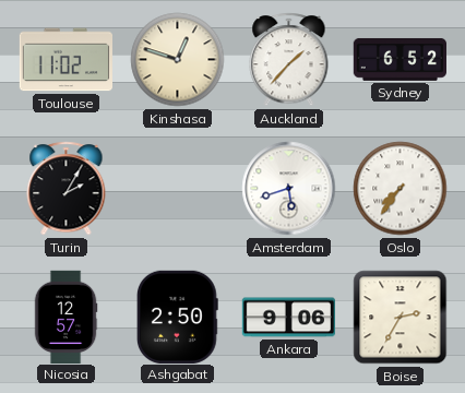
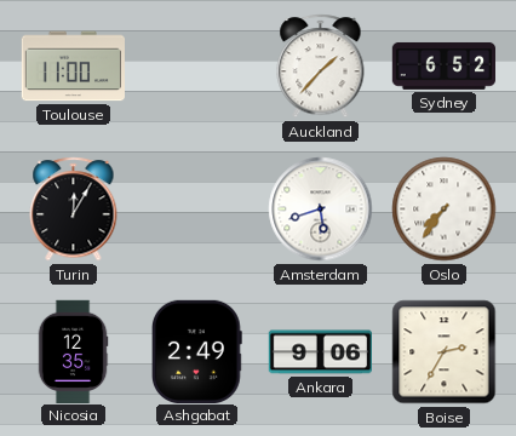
Toulouse: 11:02 -> 11:00
Kinshasa: 12:48 -> none
Turin: 2:05 -> 12:05
Nicosia: 12:57 -> 12:35
Ashgabat: 2:50 -> 2:49
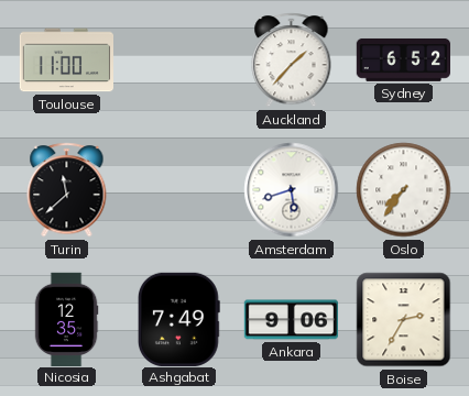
Turin: 12:05 -> 11:38
Ashgabat: 2:49 -> 7:49
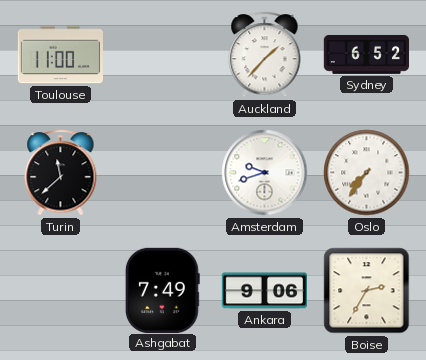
Amsterdam: 5:42 -> 9:42
Nicosia: 12:35 -> none
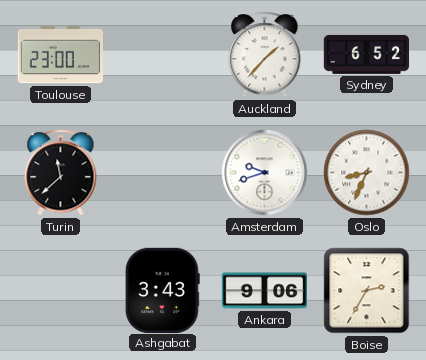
Toulouse: 11:00 -> 23:00
Oslo: 7:36 -> 8:34
Ashgabat: 7:49 -> 3:43
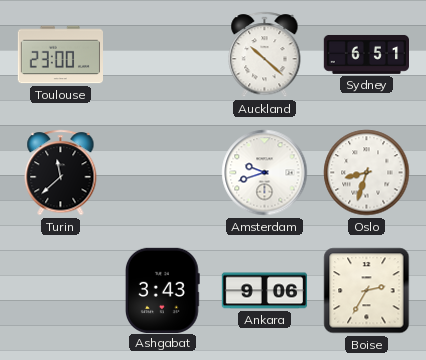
Auckland: 1:37 -> 10:22
Sydney: 6:52 -> 6:51
Oslo: 8:34 -> 8:33
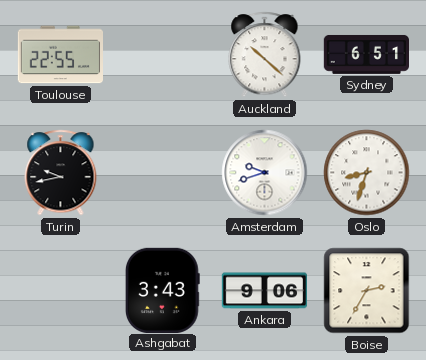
Toulouse: 23:00 -> 22:55
Turin: 11:38 -> 9:43
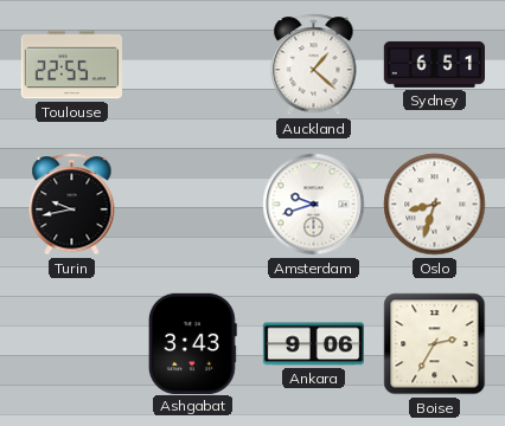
Auckland: 10:22 -> 1:22
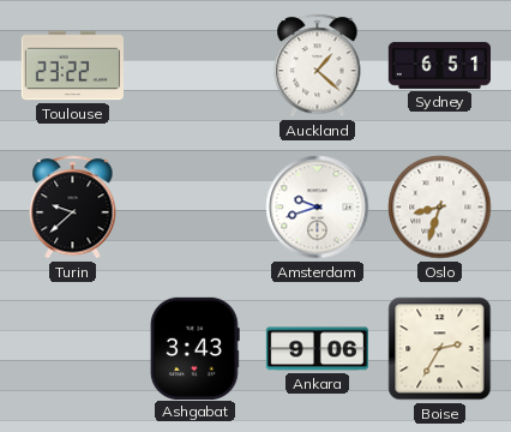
Toulouse: 22:55 -> 23:22
Turin: 9:43 -> 9:38
